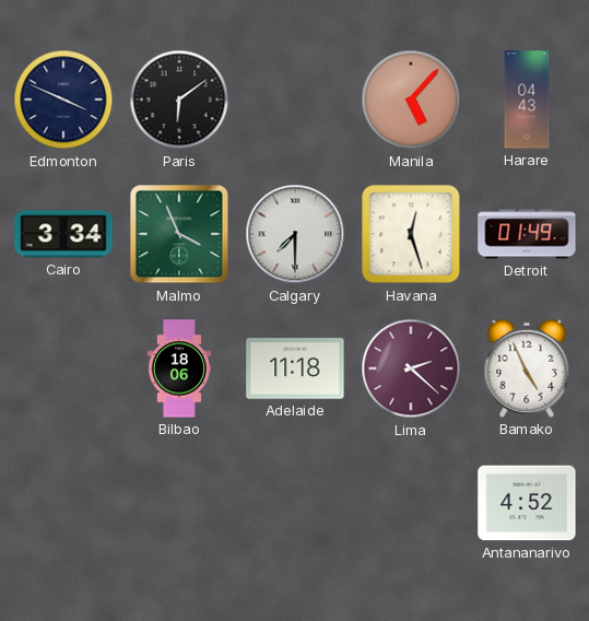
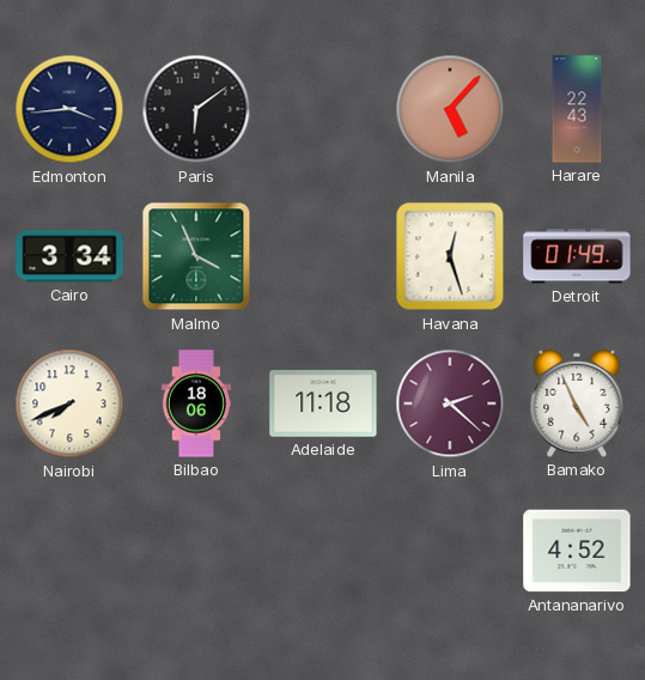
Edmonton: 3:49 -> 3:44
Harare: 04:43 -> 22:43
Calgary: 7:30 -> none
Nairobi: none -> 7:41
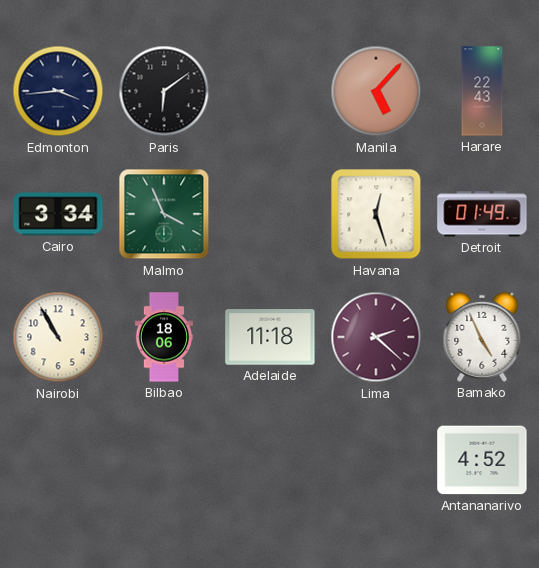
Nairobi: 7:41 -> 10:55
